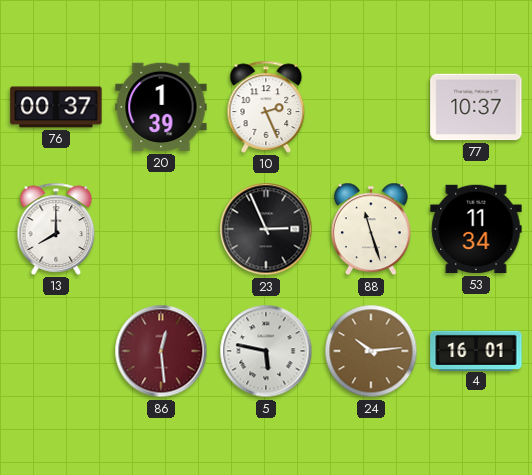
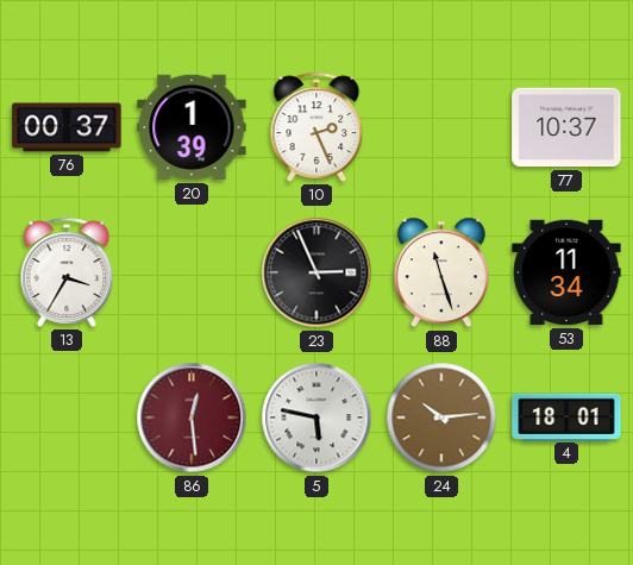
13: 8:00 -> 3:35
4: 16:01 -> 18:01
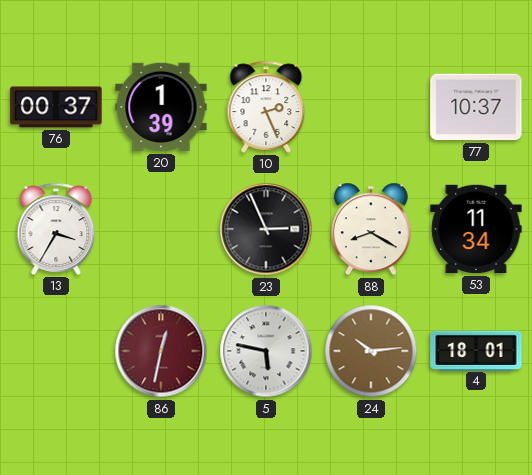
88: 11:27 -> 8:20
86: 12:29 -> 12:32
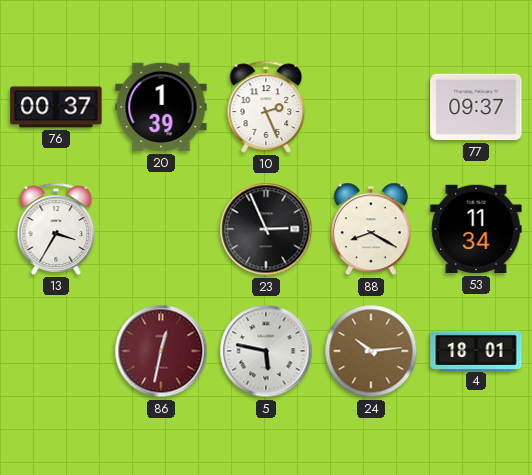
77: 10:37 -> 09:37
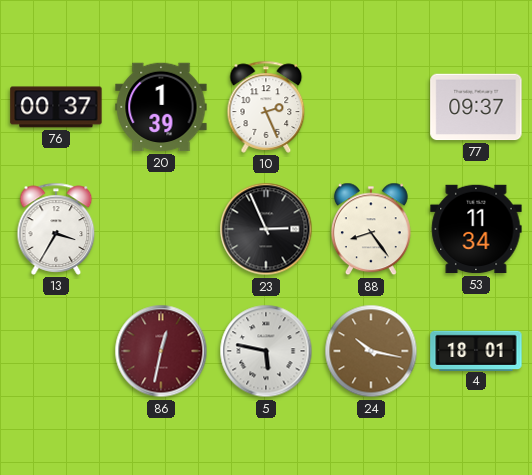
88: 8:20 -> 8:24
24: 10:14 -> 10:17
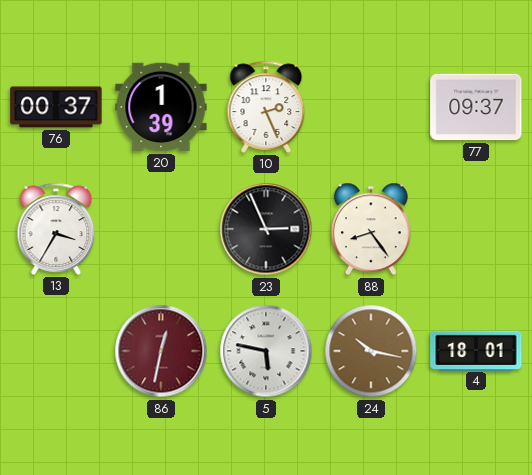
53: 11:34 -> none
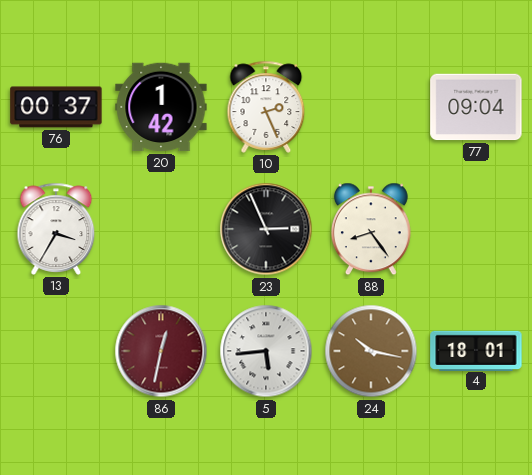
20: 1:39 -> 1:42
77: 09:37 -> 09:04
5: 5:47 -> 5:44
